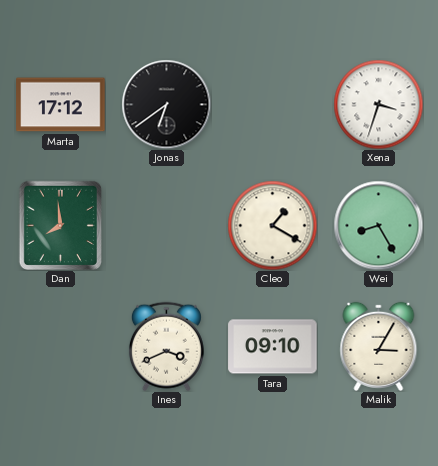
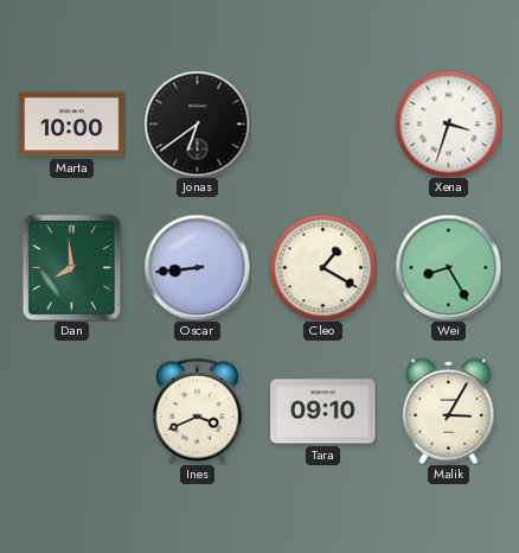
Marta: 17:12 -> 10:00
Oscar: none -> 8:44
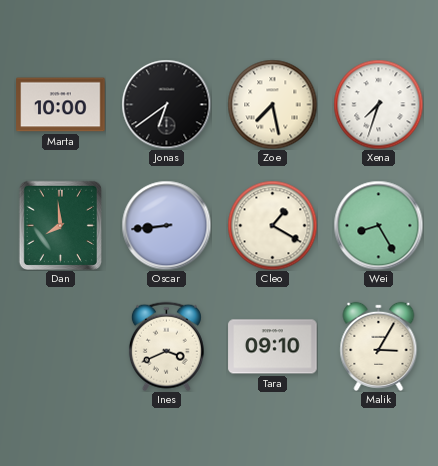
Zoe: none -> 7:28
Xena: 3:33 -> 7:33
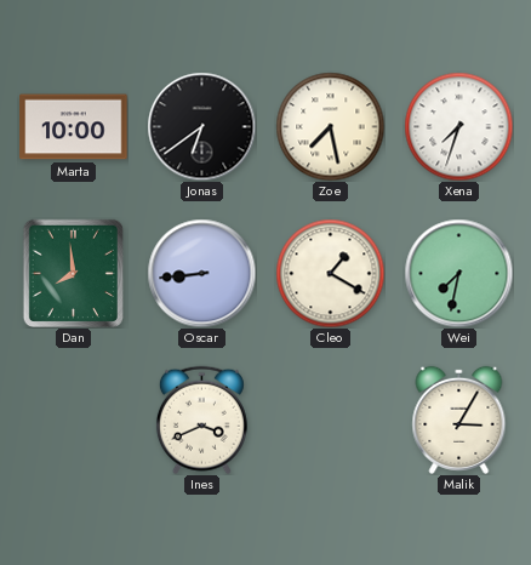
Wei: 8:25 -> 7:32
Tara: 09:10 -> none
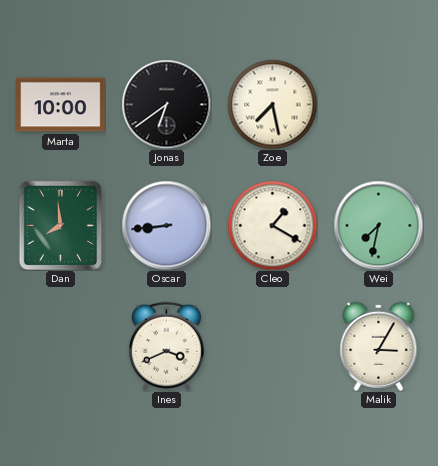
Xena: 7:33 -> none
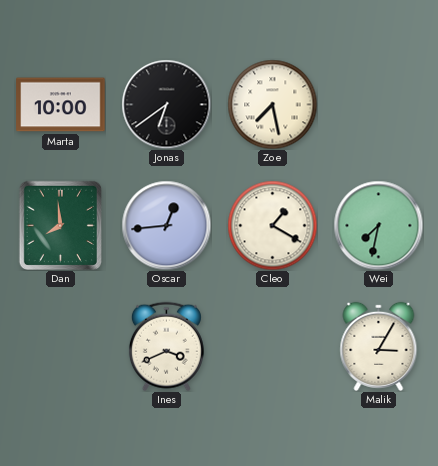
Oscar: 8:44 -> 12:44
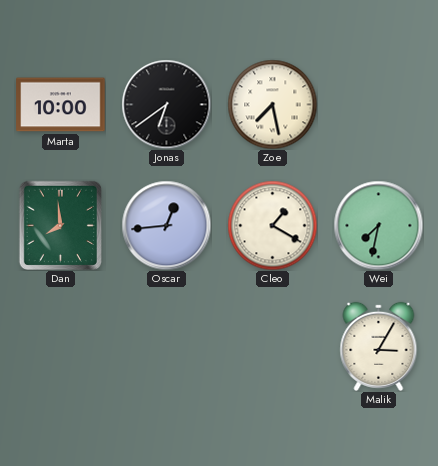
Ines: 3:41 -> none
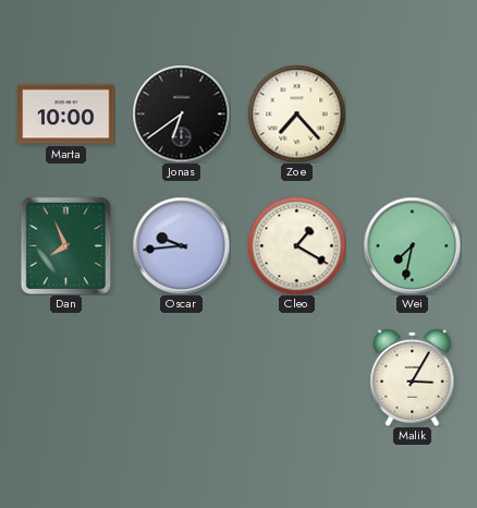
Zoe: 7:28 -> 7:23
Dan: 7:59 -> 7:56
Oscar: 12:44 -> 9:44
